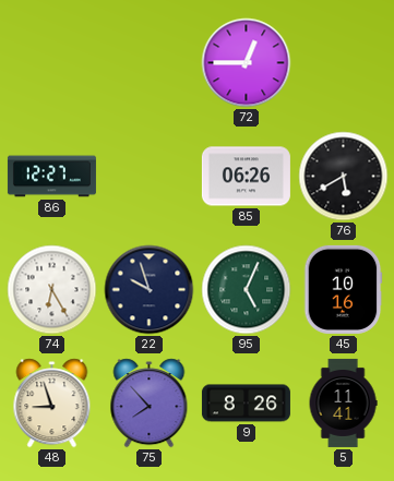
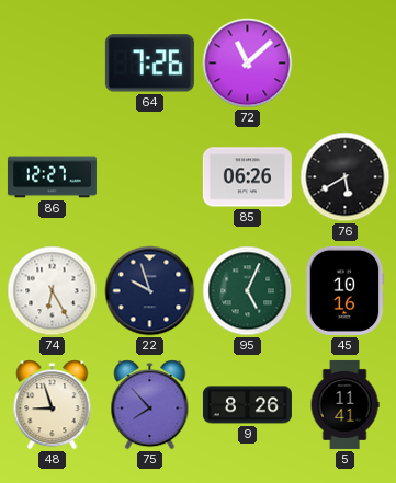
64: none -> 7:26
72: 12:45 -> 11:08
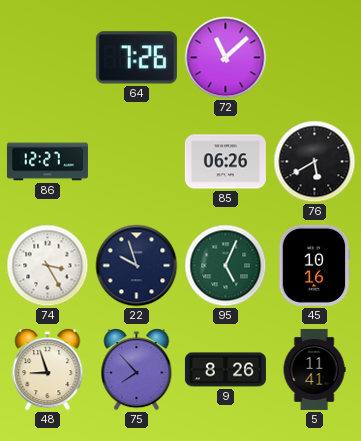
74: 6:25 -> 3:25
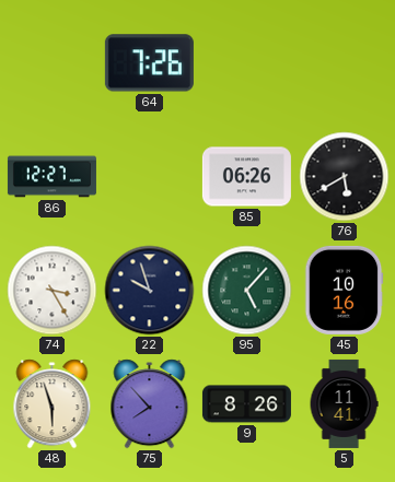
72: 11:08 -> none
95: 5:04 -> 5:07
48: 8:57 -> 5:57
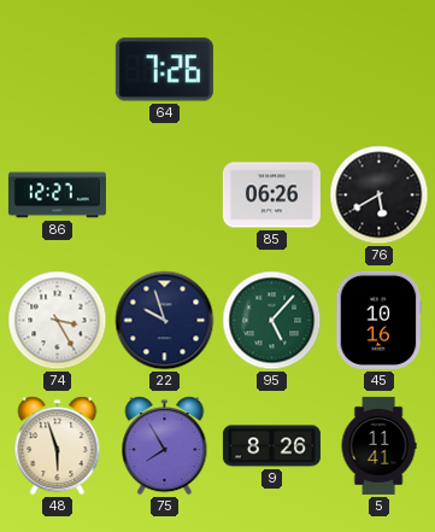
75: 7:53 -> 7:55
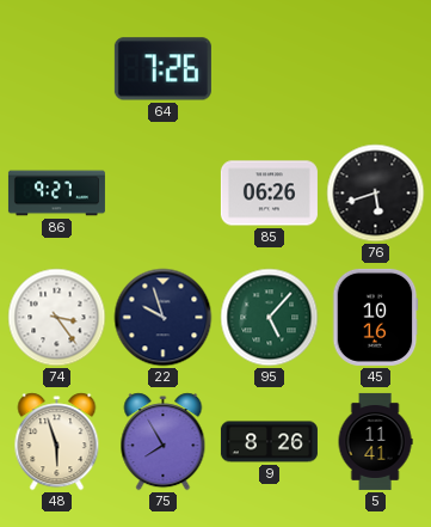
86: 12:27 -> 9:27
76: 5:40 -> 5:42
74: 3:25 -> 3:24
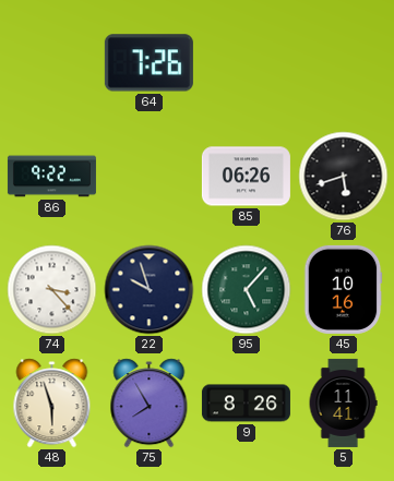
86: 9:27 -> 9:22
74: 3:24 -> 3:23
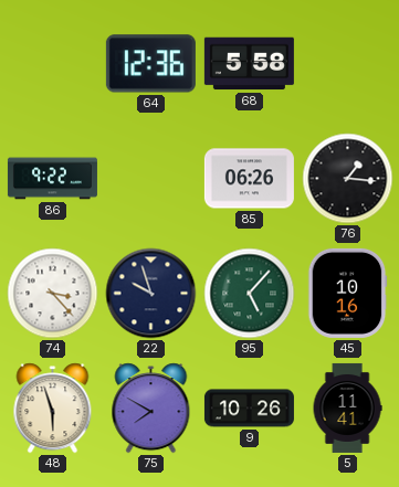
64: 7:26 -> 12:36
68: none -> 5:58
76: 5:42 -> 1:16
75: 7:55 -> 7:50
9: 8:26 -> 10:26
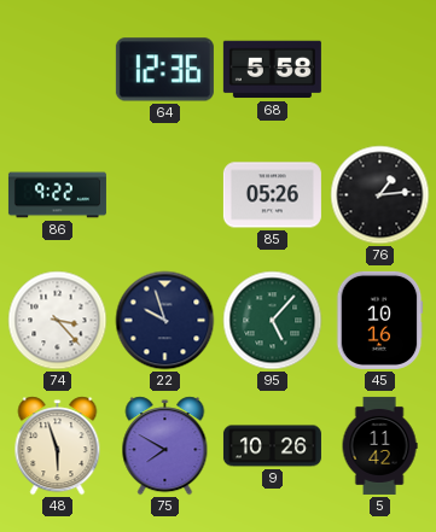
85: 06:26 -> 05:26
76: 1:16 -> 1:14
5: 11:41 -> 11:42
